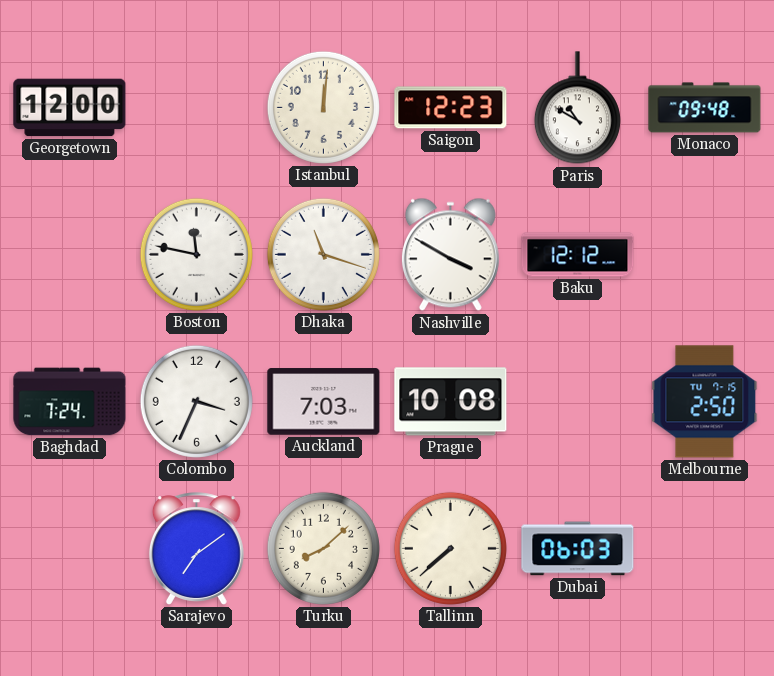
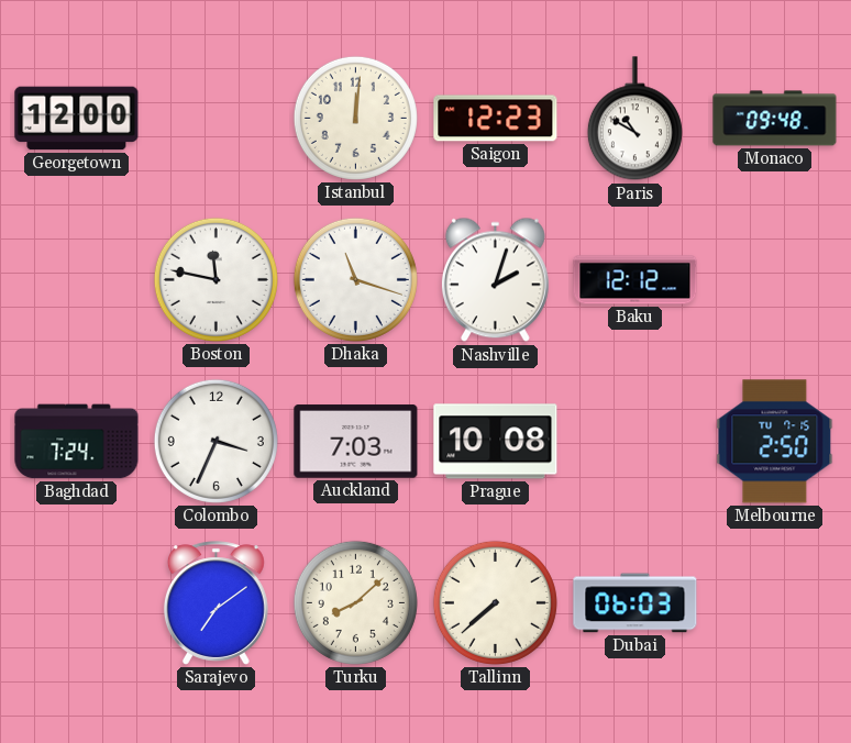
Nashville: 3:50 -> 2:03
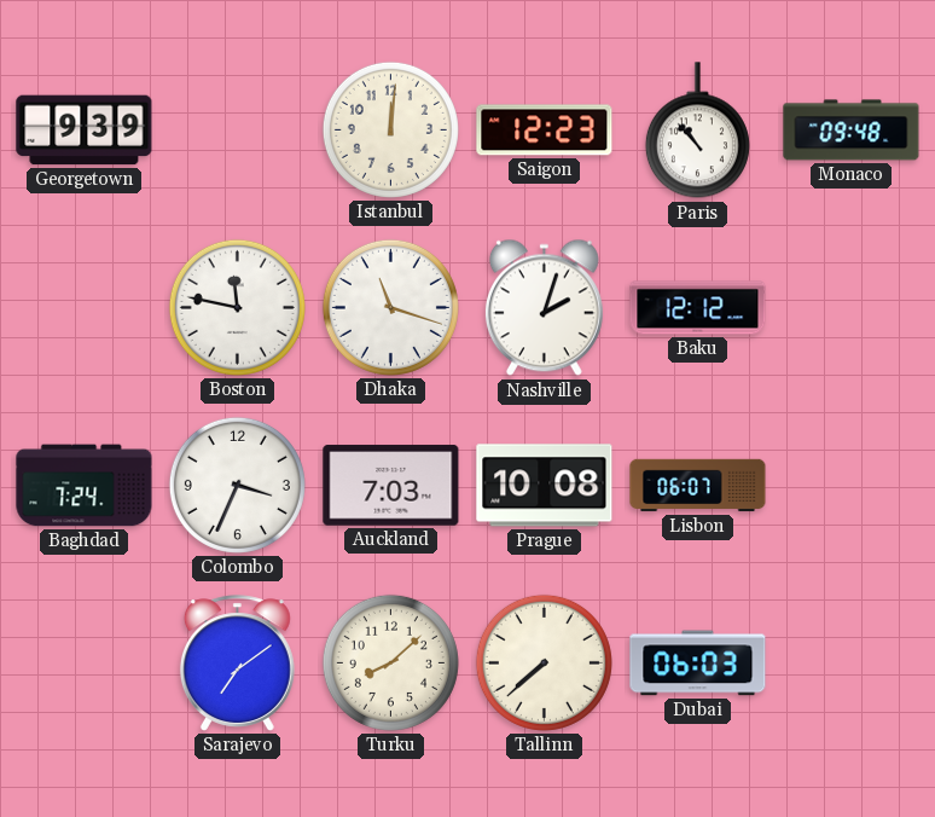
Georgetown: 12:00 -> 9:39
Paris: 10:50 -> 10:53
Lisbon: none -> 06:07
Melbourne: 2:50 -> none
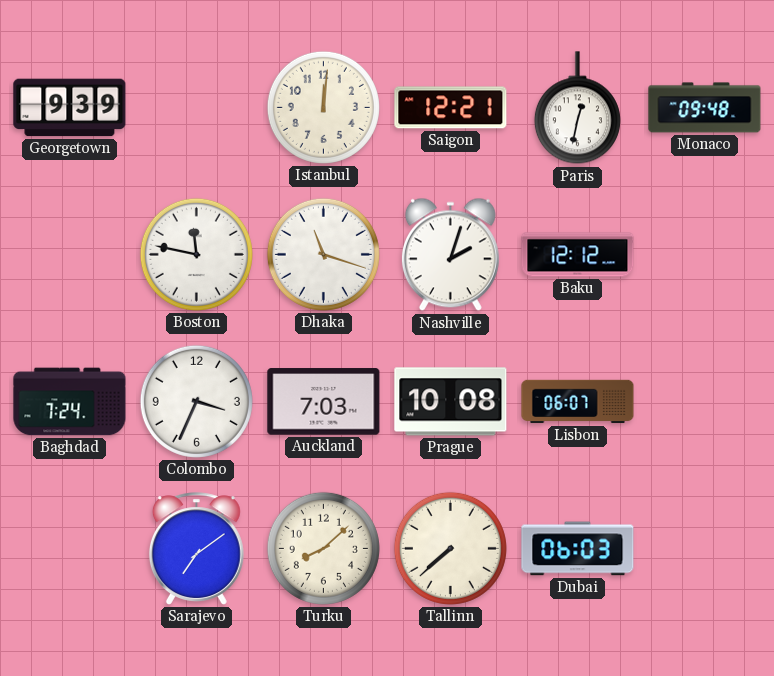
Saigon: 12:23 -> 12:21
Paris: 10:53 -> 12:32
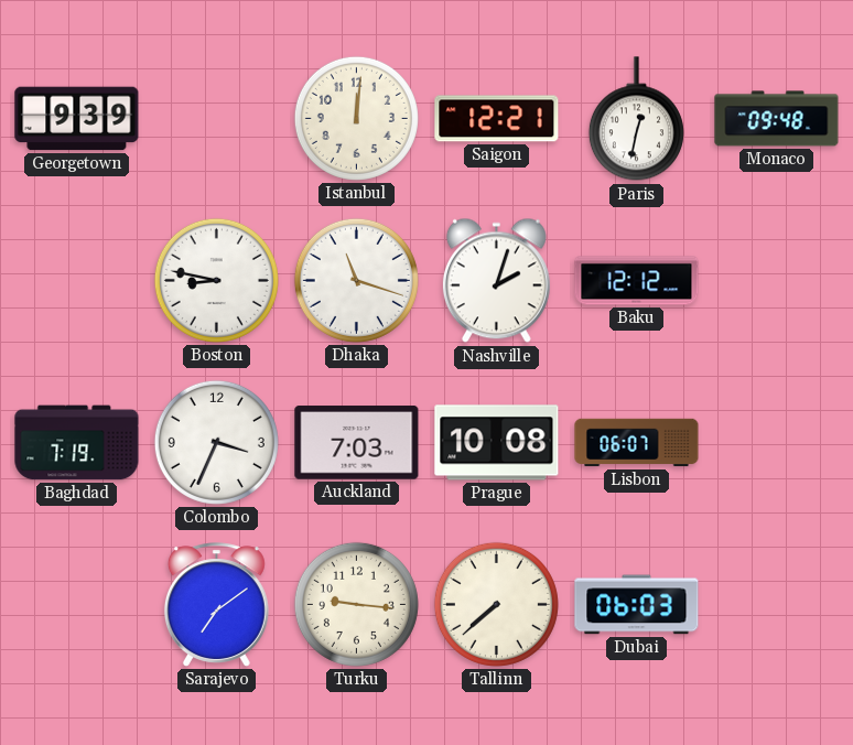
Boston: 11:47 -> 8:47
Baghdad: 7:24 -> 7:19
Turku: 8:08 -> 9:16
